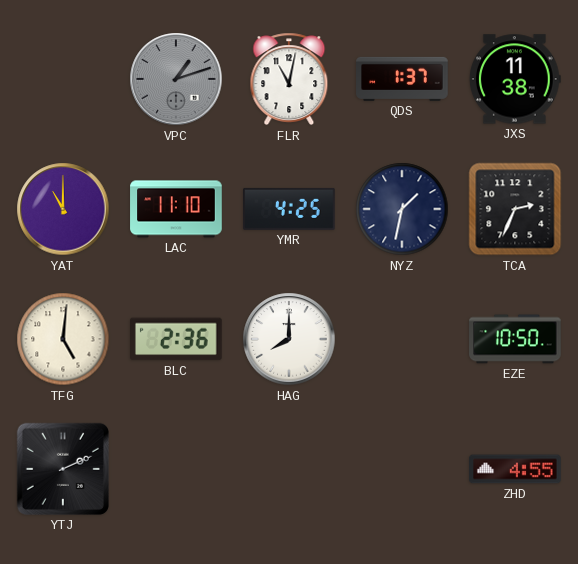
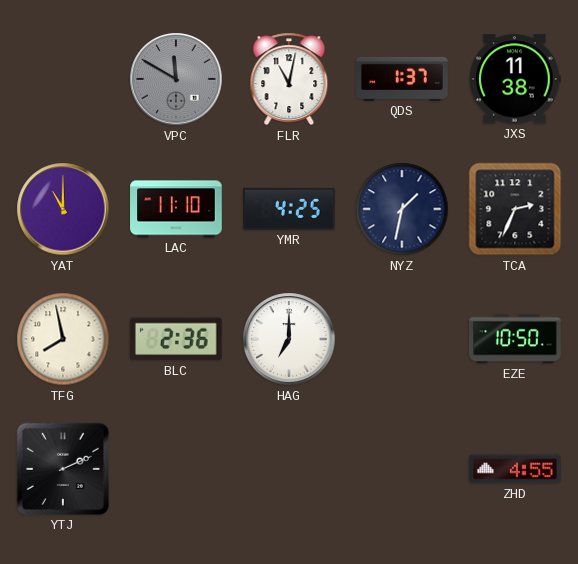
VPC: 1:12 -> 11:50
TFG: 5:01 -> 7:58
HAG: 8:00 -> 7:00
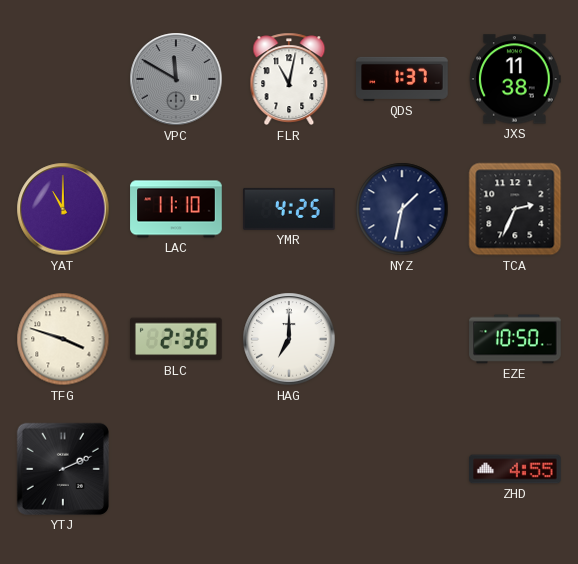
TFG: 7:58 -> 3:48
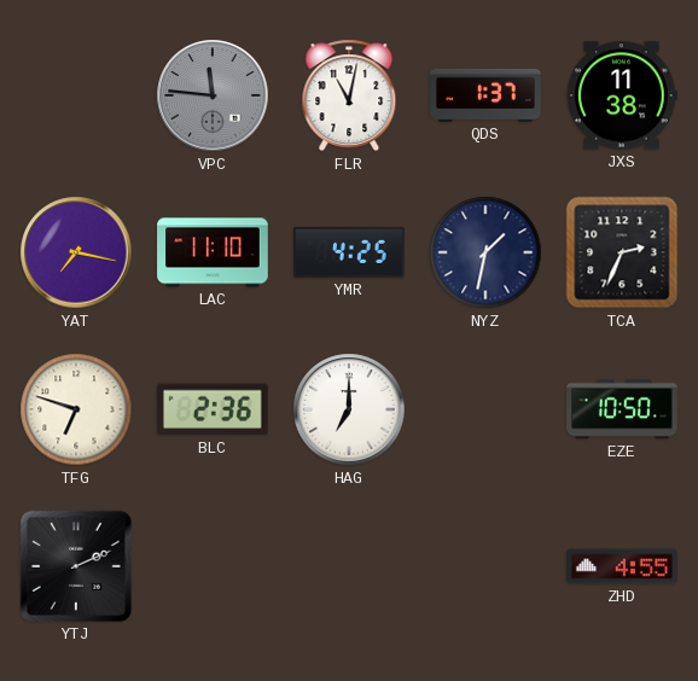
VPC: 11:50 -> 11:46
YAT: 11:00 -> 7:17
TFG: 3:48 -> 6:48
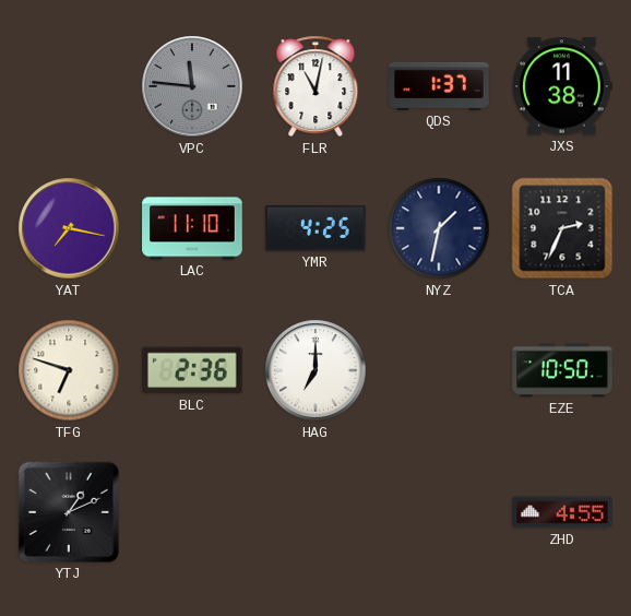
YTJ: 2:11 -> 1:11
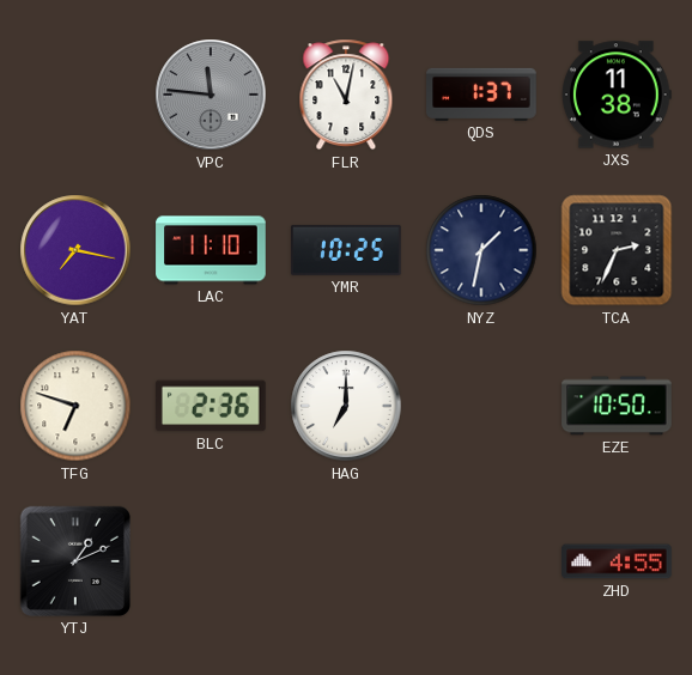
YMR: 4:25 -> 10:25
